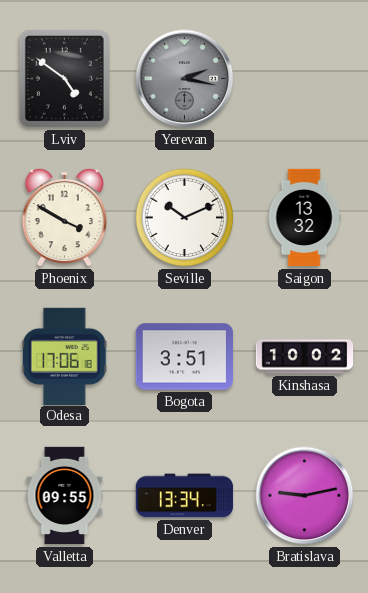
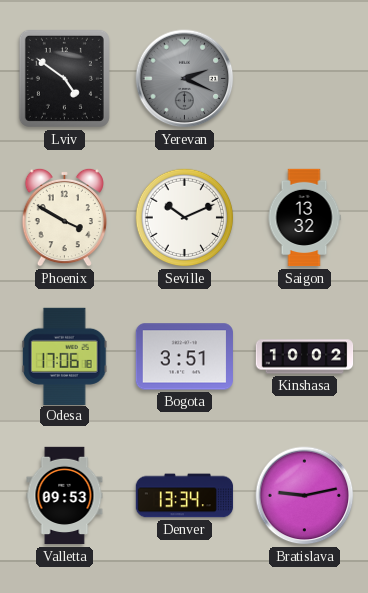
Yerevan: 2:17 -> 2:19
Valletta: 09:55 -> 09:53
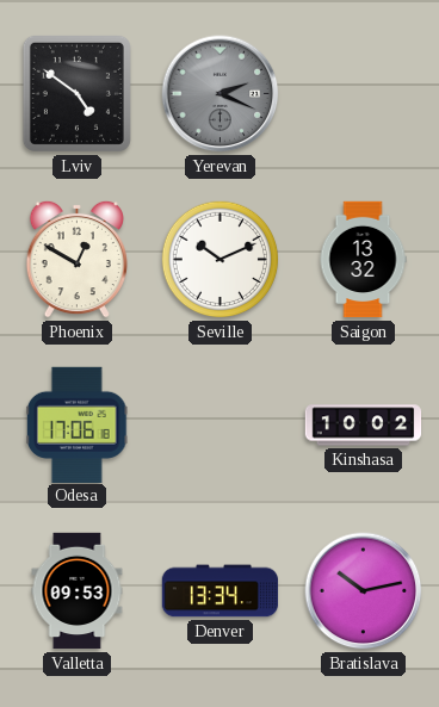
Phoenix: 3:50 -> 12:50
Bogota: 3:51 -> none
Bratislava: 9:13 -> 10:13
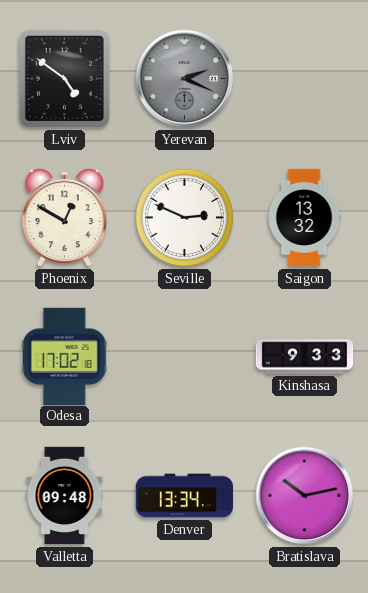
Seville: 10:11 -> 2:49
Odesa: 17:06 -> 17:02
Kinshasa: 10:02 -> 9:33
Valletta: 09:53 -> 09:48
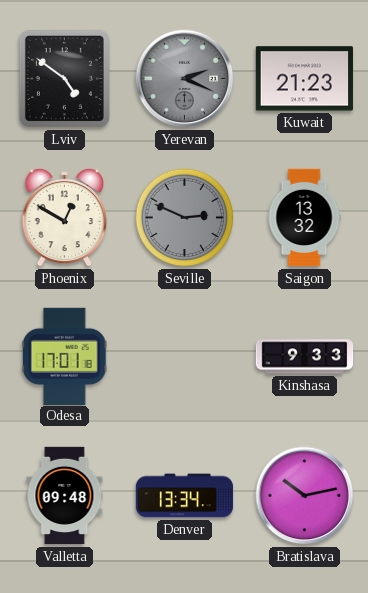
Kuwait: none -> 21:23
Seville dial: white -> grey
Odesa: 17:02 -> 17:01
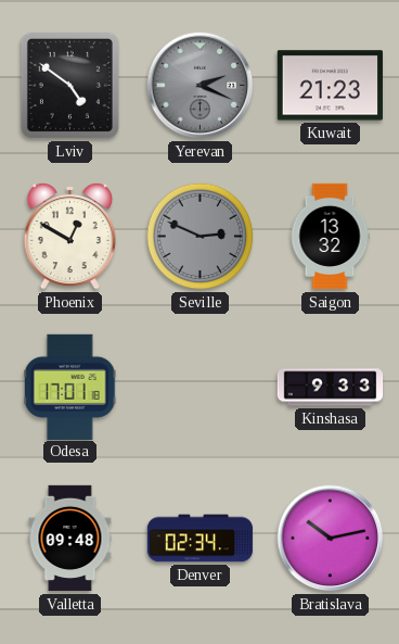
Denver: 13:34 -> 02:34
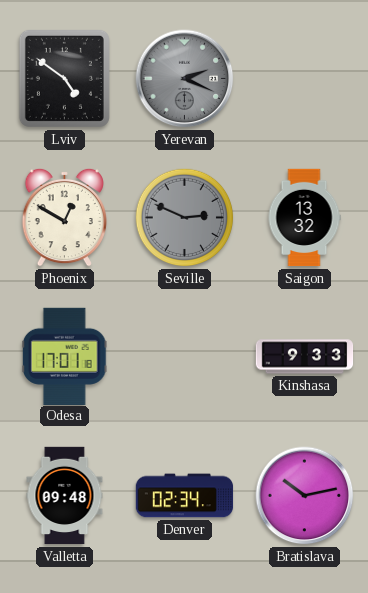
Kuwait: 21:23 -> none
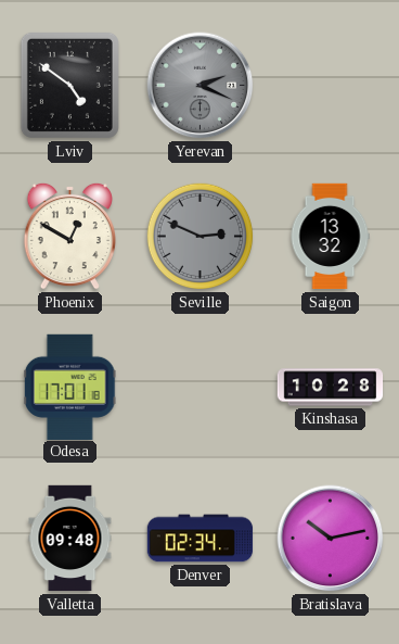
Kinshasa: 9:33 -> 10:28
